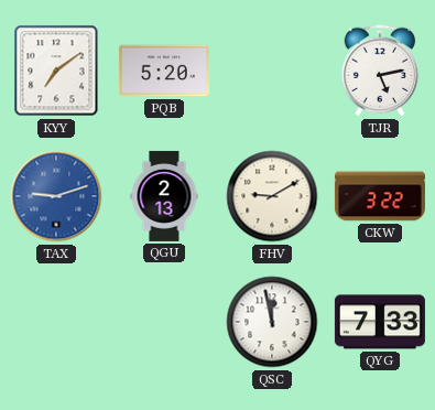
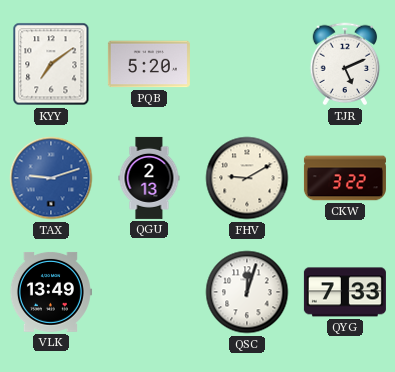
TJR: 5:13 -> 5:11
VLK: none -> 13:49
QSC: 11:58 -> 12:03
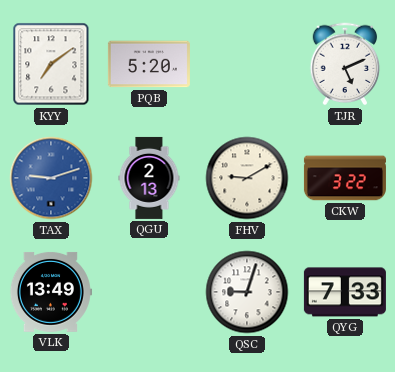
QSC: 12:03 -> 9:03
